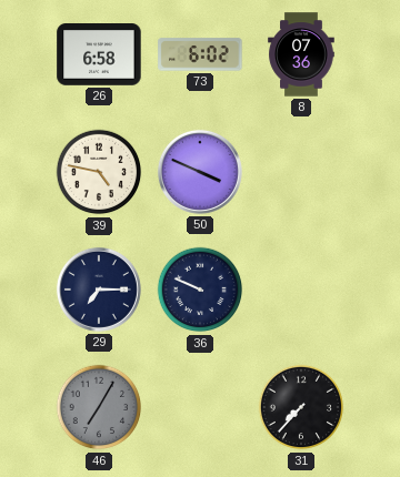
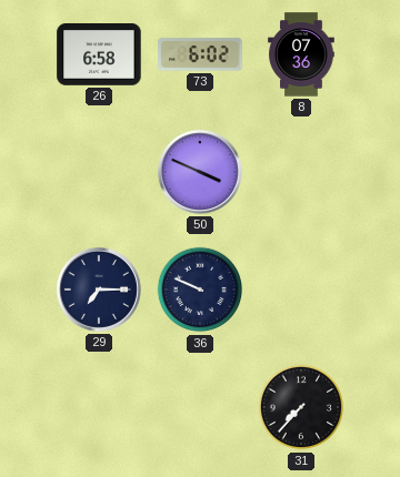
39: 4:47 -> none
46: 7:05 -> none
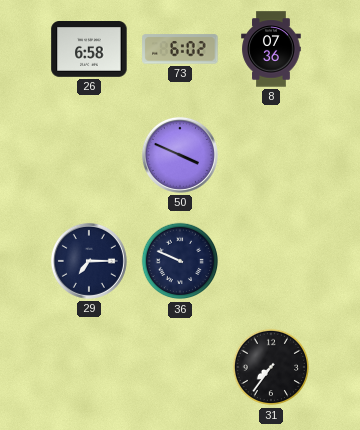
31: 7:37 -> 7:36
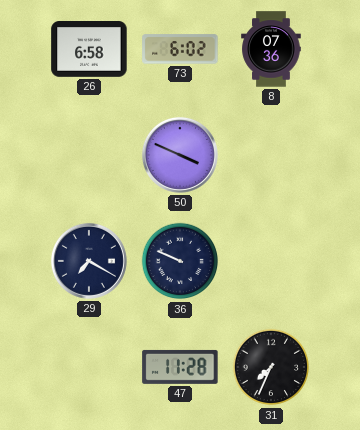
29: 7:15 -> 7:20
47: none -> 11:28
31: 7:36 -> 7:34
